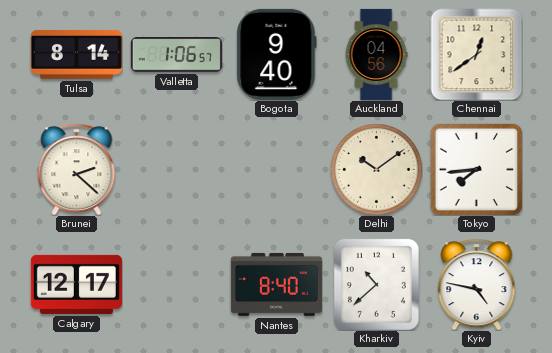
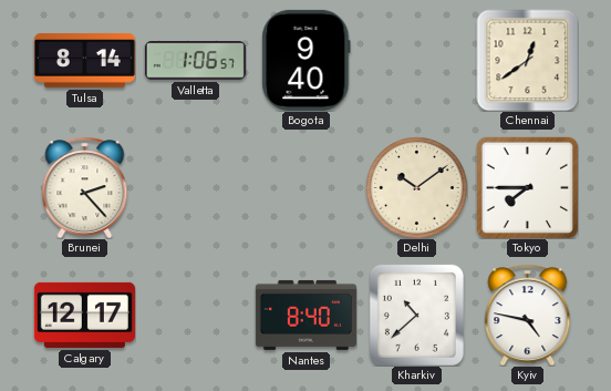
Auckland: 04:56 -> none
Brunei: 2:22 -> 2:23
Tokyo: 7:44 -> 7:45
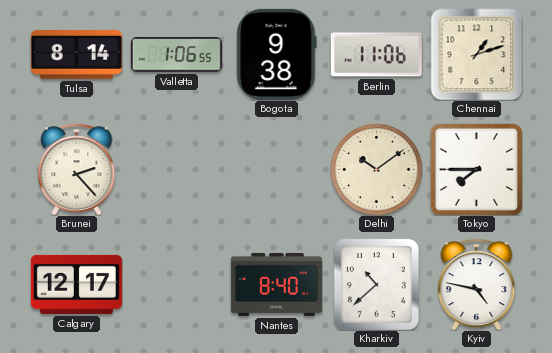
Valletta: 1:06:57 -> 1:06:55
Bogota: 9:40 -> 9:38
Berlin: none -> 11:06
Chennai: 12:39 -> 1:12
